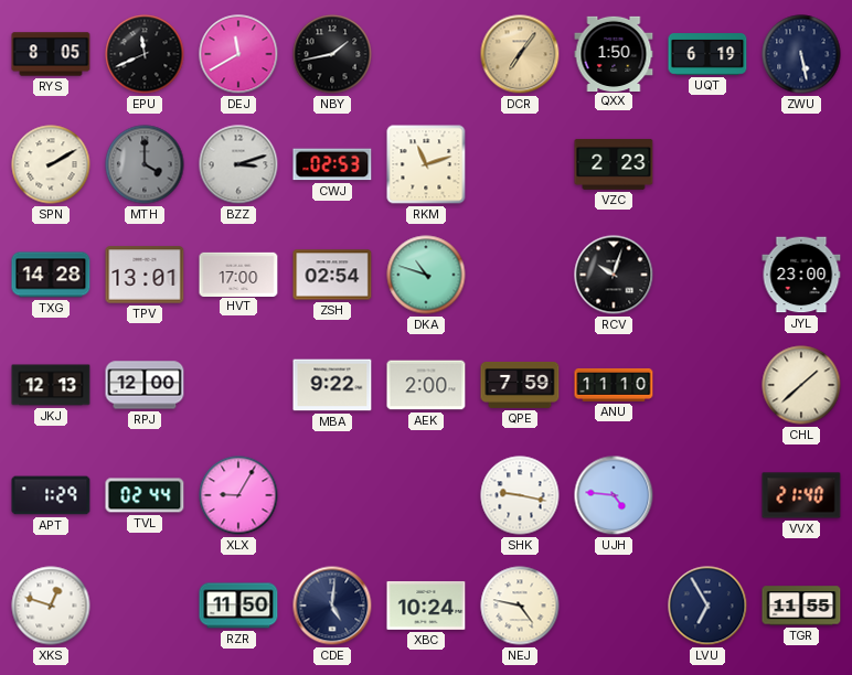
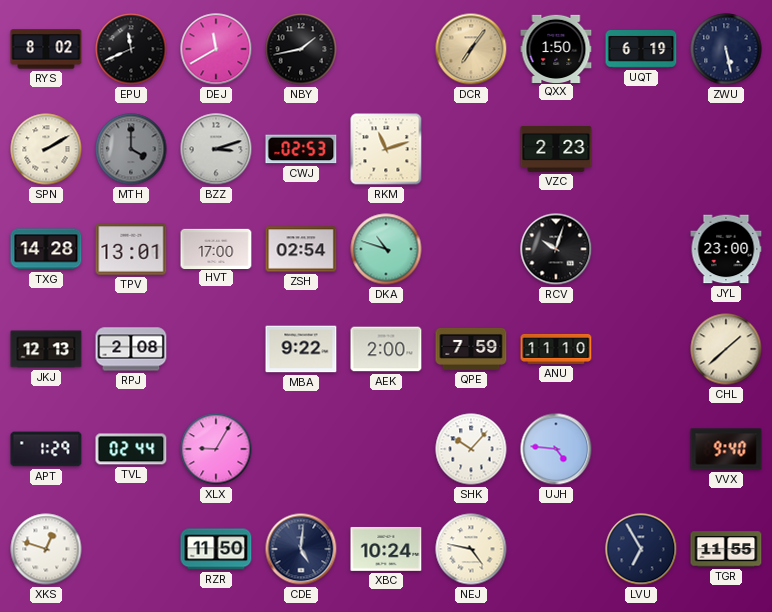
RYS: 8:05 -> 8:02
RPJ: 12:00 -> 2:08
SHK: 9:17 -> 10:07
VVX: 21:40 -> 9:40
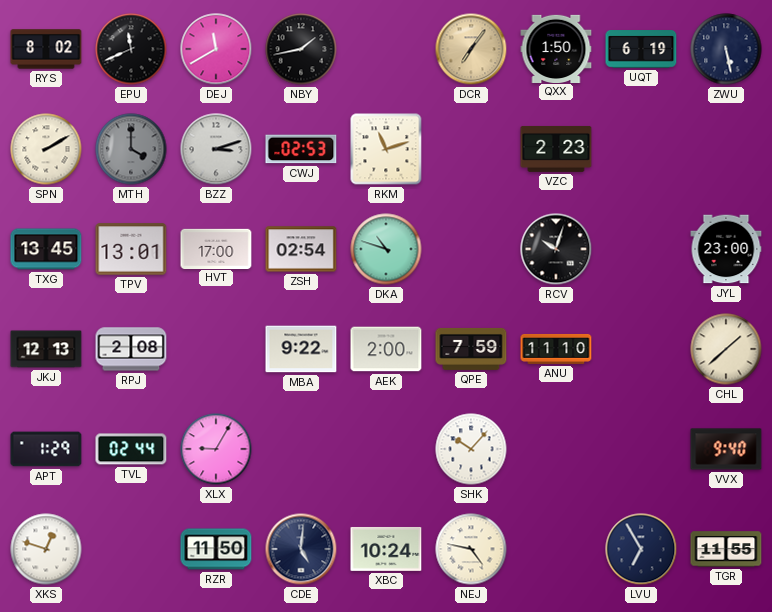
TXG: 14:28 -> 13:45
UJH: 4:46 -> none
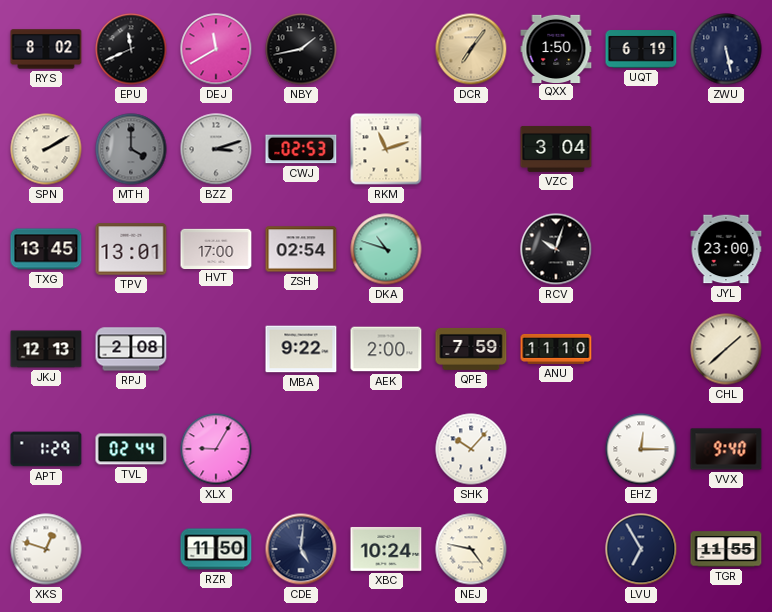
VZC: 2:23 -> 3:04
EHZ: none -> 12:15
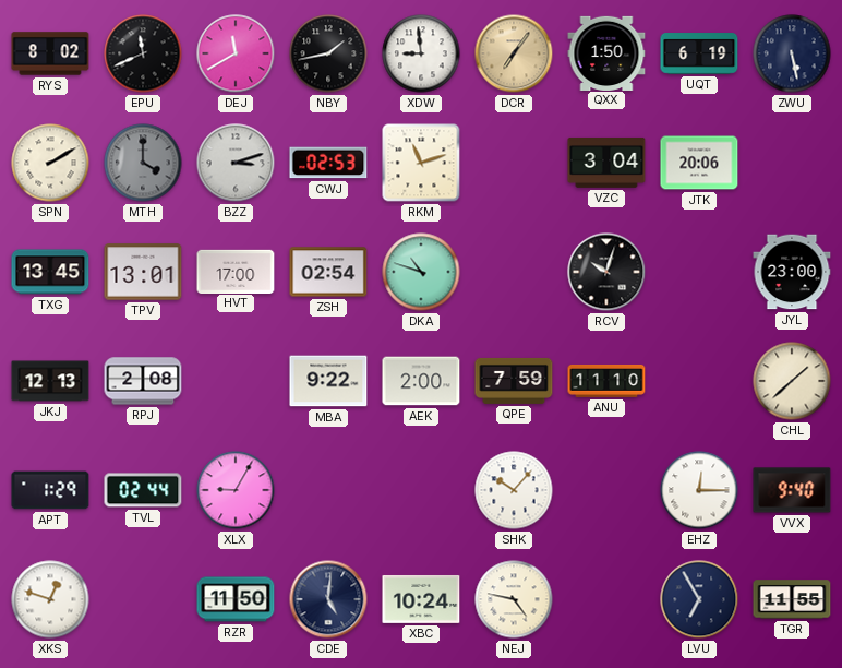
XDW: none -> 8:59
JTK: none -> 20:06
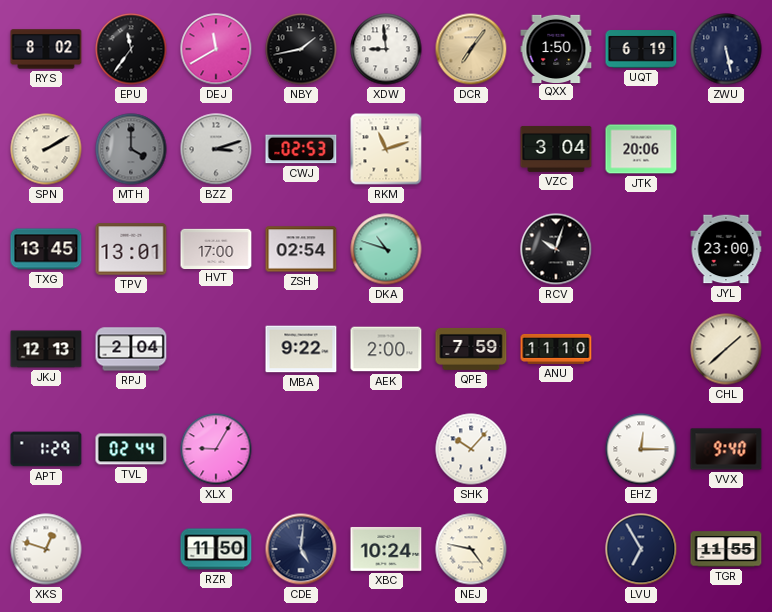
EPU: 11:41 -> 11:36
RPJ: 2:08 -> 2:04
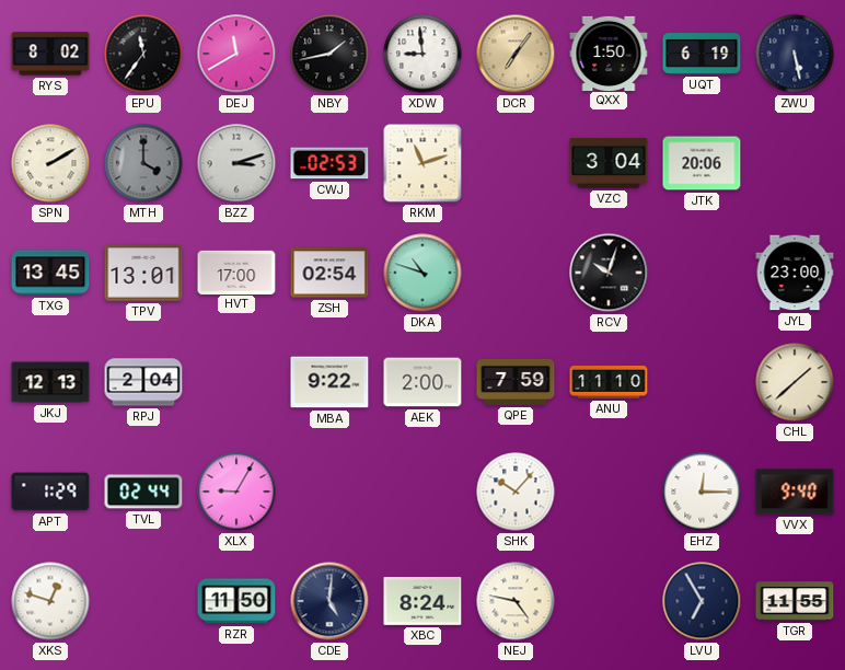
XBC: 10:24 -> 8:24
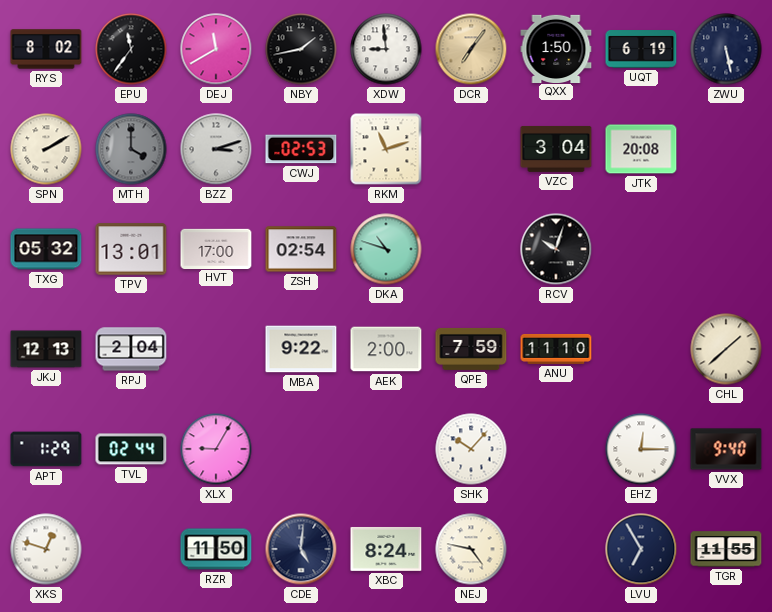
JTK: 20:06 -> 20:08
TXG: 13:45 -> 05:32
JYL: 23:00 -> none
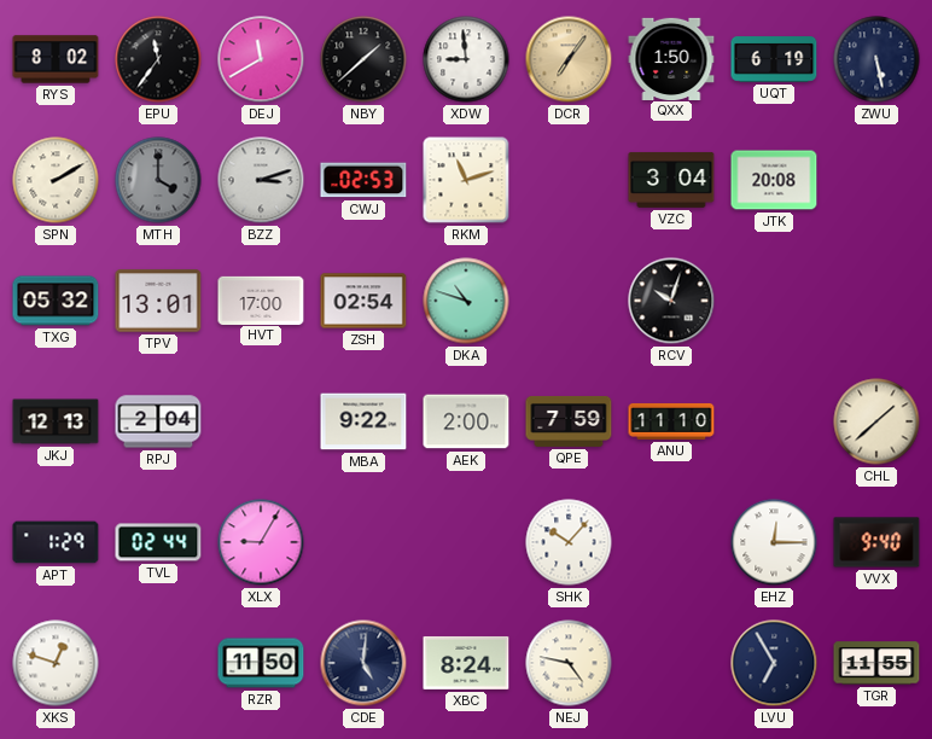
NBY: 1:43 -> 1:38
